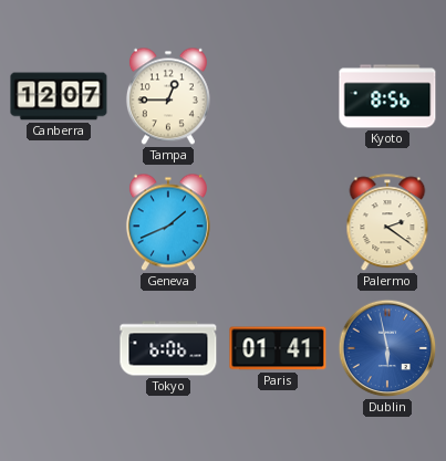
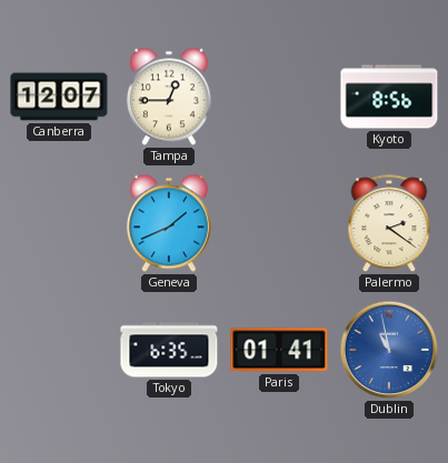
Tokyo: 6:06 -> 6:35
Dublin: 5:58 -> 10:58
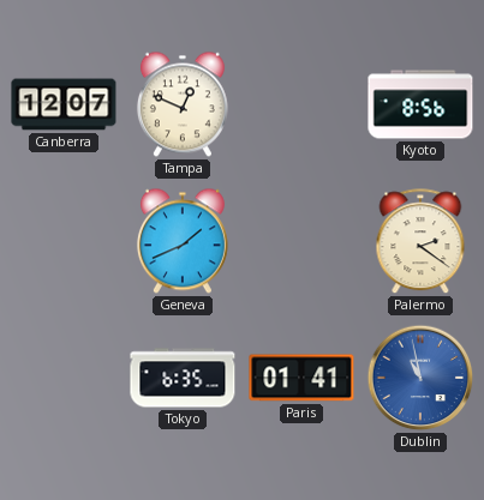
Tampa: 12:45 -> 12:49
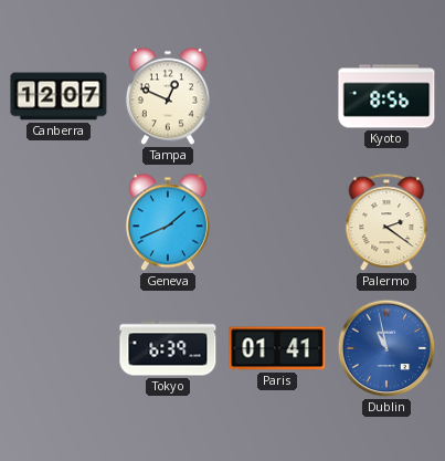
Tokyo: 6:35 -> 6:39
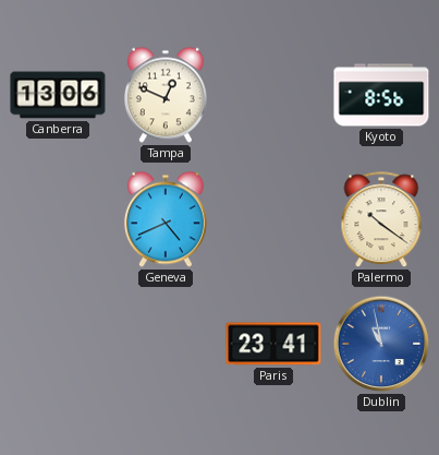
Canberra: 12:07 -> 13:06
Geneva: 1:41 -> 4:41
Palermo: 2:21 -> 10:21
Tokyo: 6:39 -> none
Paris: 01:41 -> 23:41
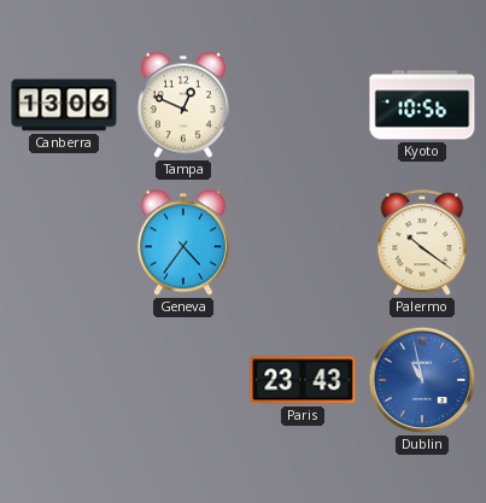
Kyoto: 8:56 -> 10:56
Geneva: 4:41 -> 4:36
Paris: 23:41 -> 23:43
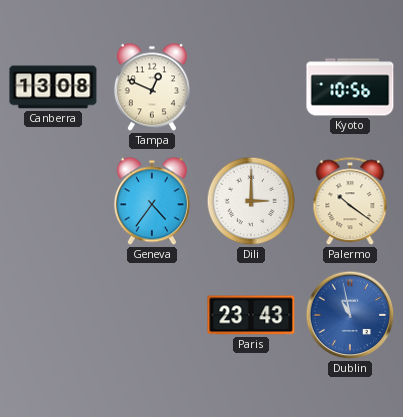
Canberra: 13:06 -> 13:08
Dili: none -> 3:00
